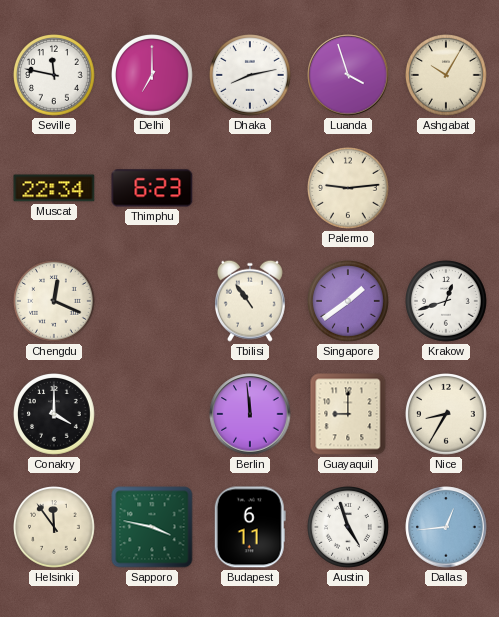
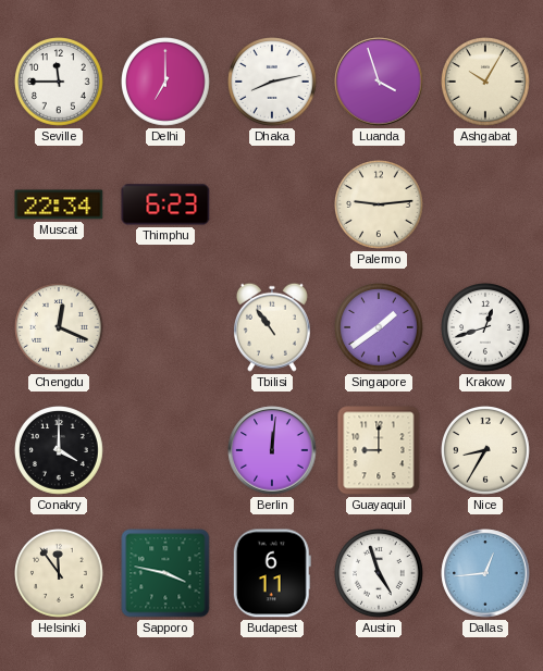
Seville: 11:47 -> 11:45
Berlin: 11:59 -> 12:01
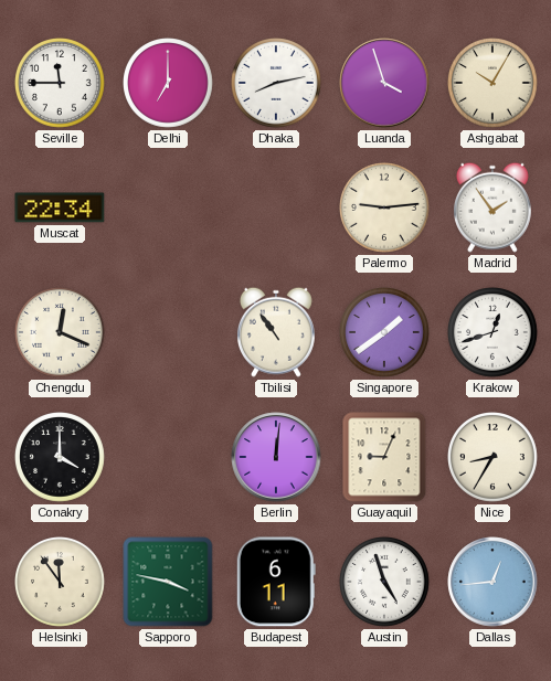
Thimphu: 6:23 -> none
Madrid: none -> 1:54
Guayaquil: 9:00 -> 9:04
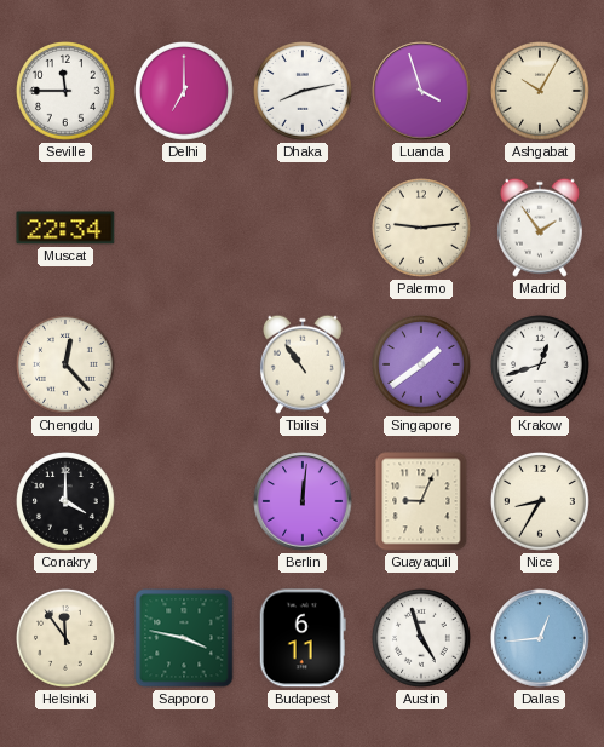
Chengdu: 12:19 -> 12:23
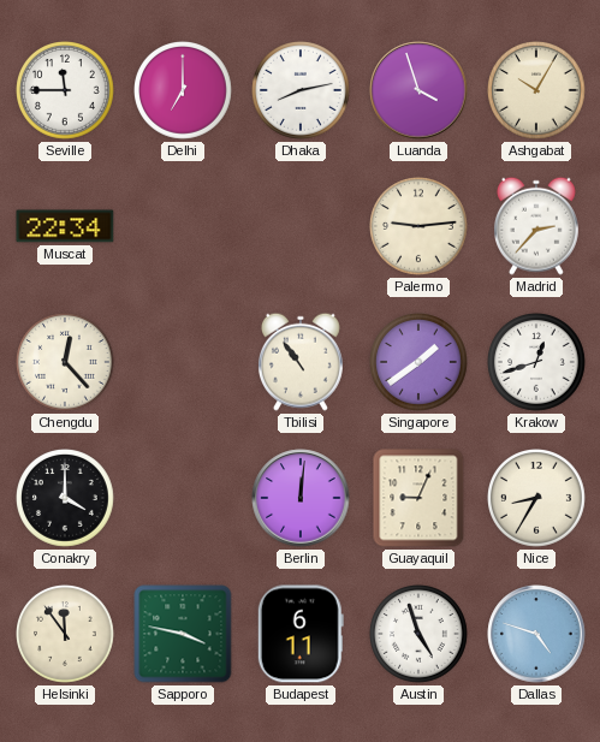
Madrid: 1:54 -> 2:37
Dallas: 12:44 -> 4:48
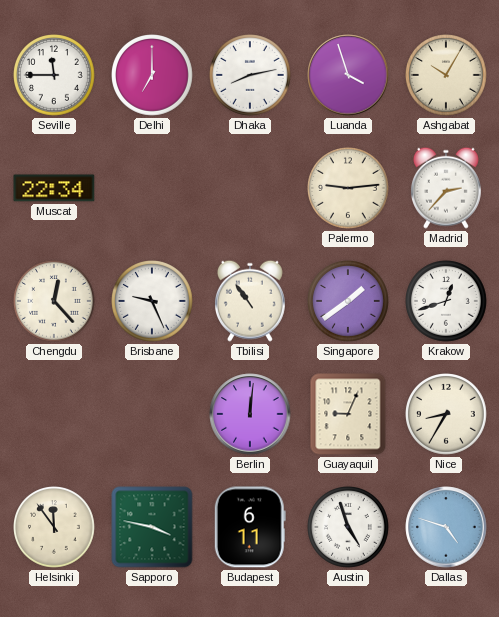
Brisbane: none -> 9:26
Conakry: 4:00 -> none
